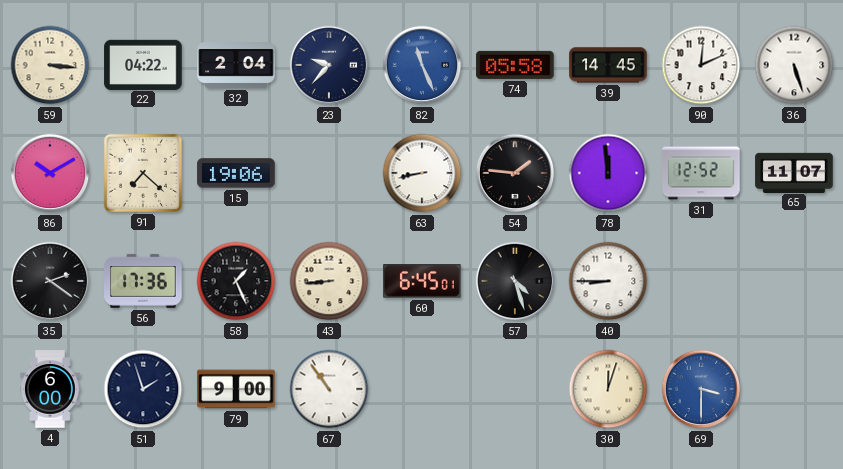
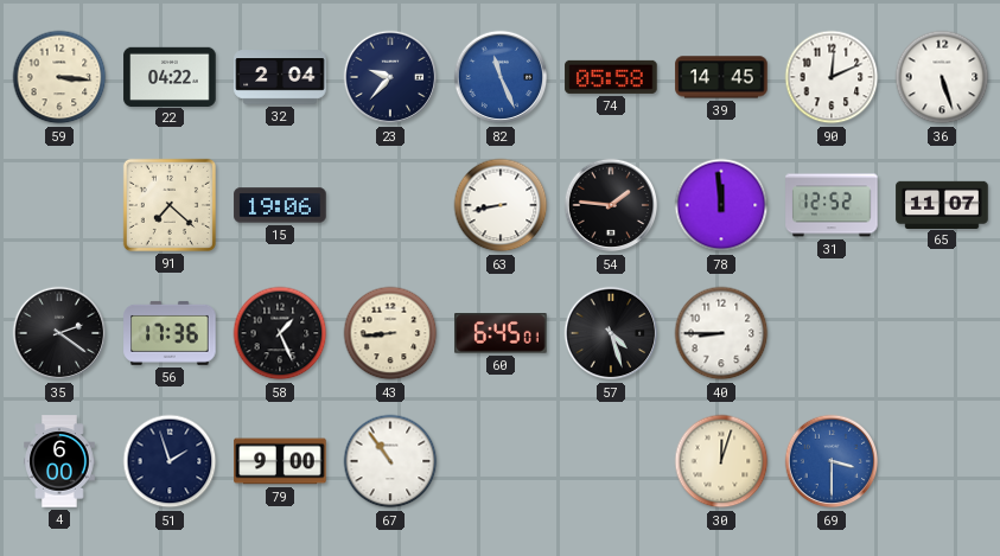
86: 10:10 -> none
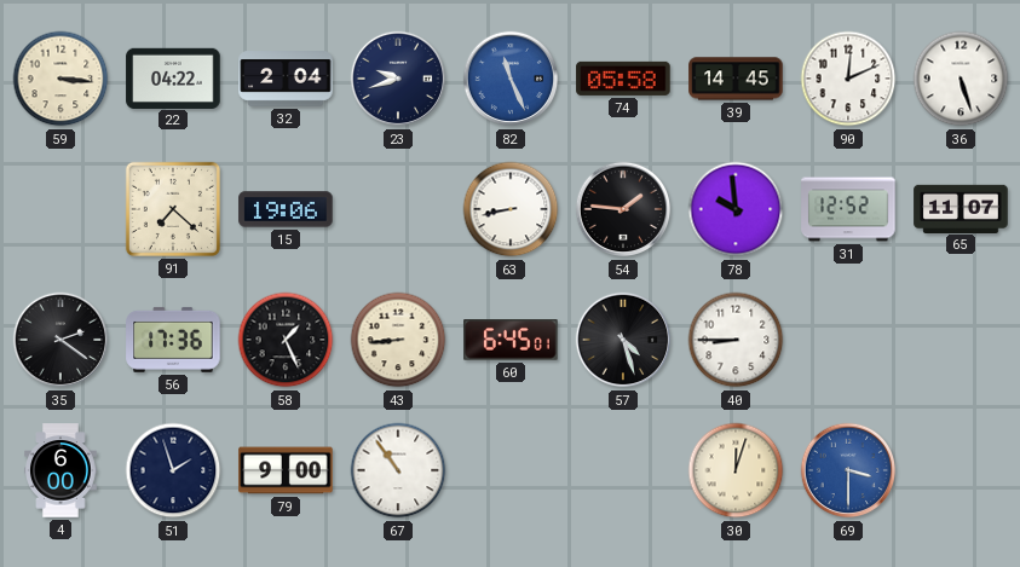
23: 9:37 -> 9:42
78: 11:59 -> 9:59
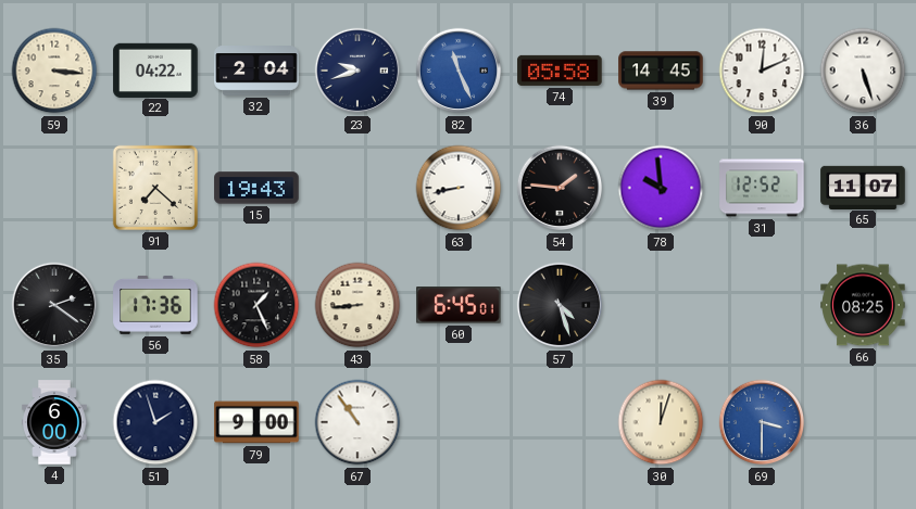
15: 19:06 -> 19:43
40: 8:45 -> none
66: none -> 08:25
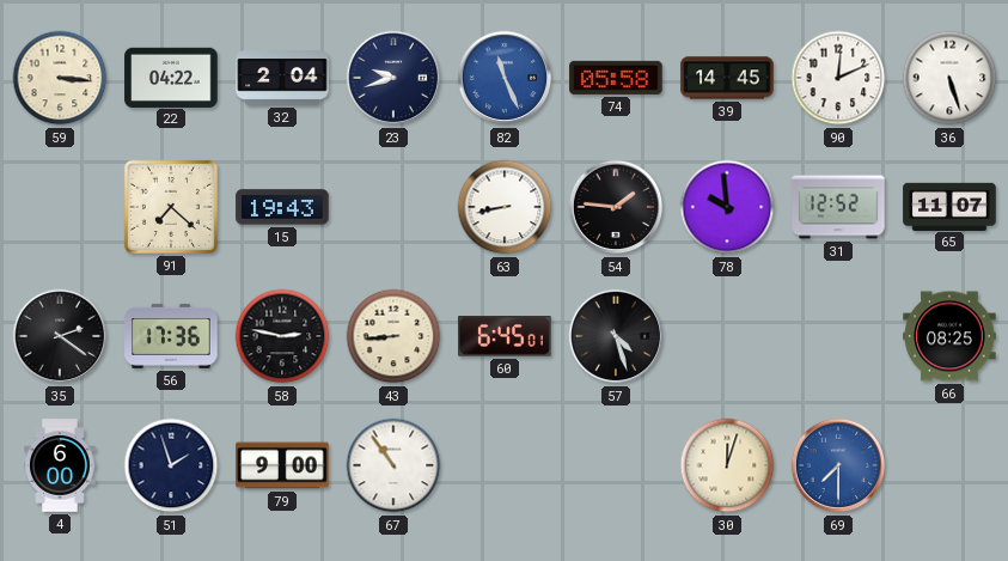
58: 1:26 -> 2:47
69: 3:30 -> 7:30
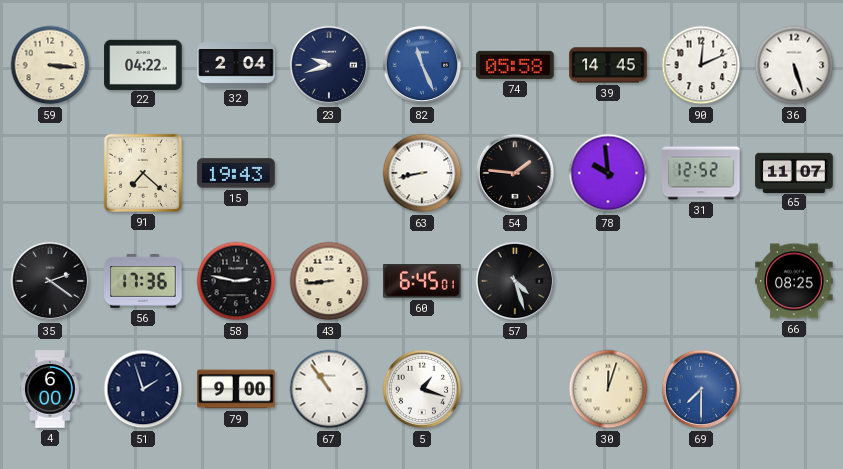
5: none -> 1:18
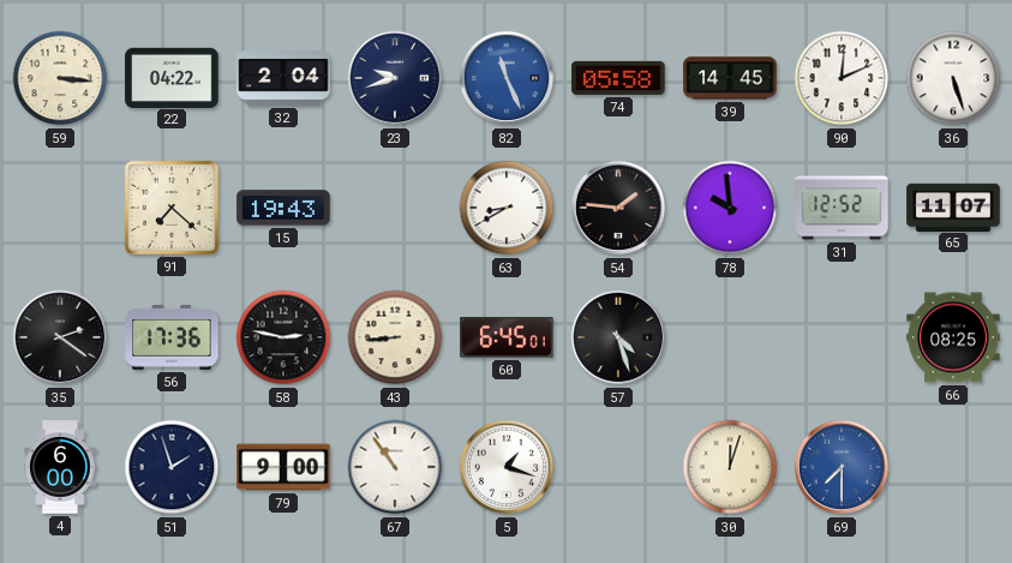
63: 8:43 -> 8:40
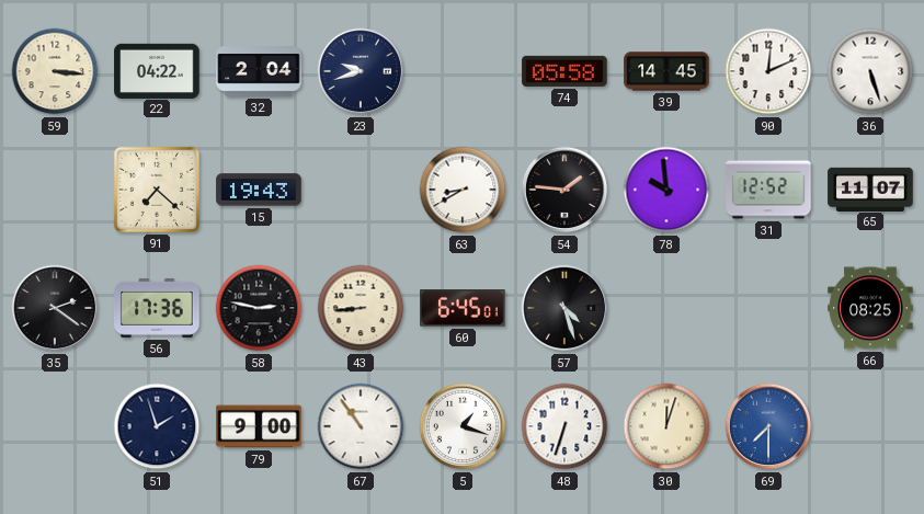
82: 11:26 -> none
4: 6:00 -> none
48: none -> 6:33
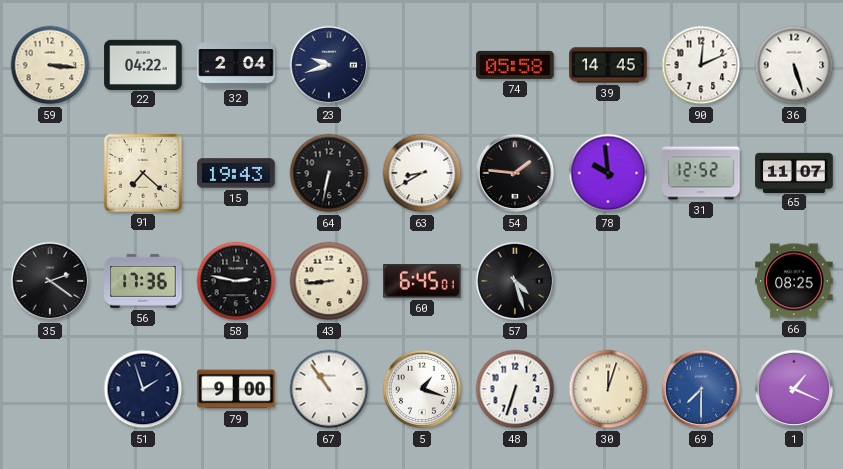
64: none -> 6:32
1: none -> 1:19
